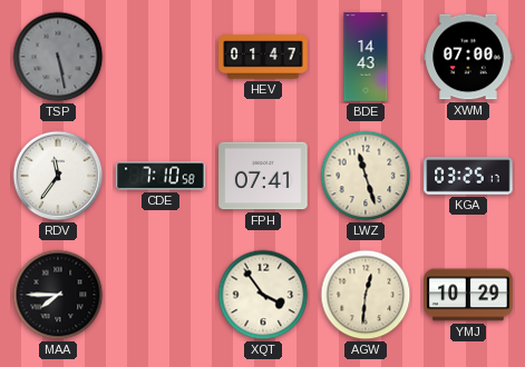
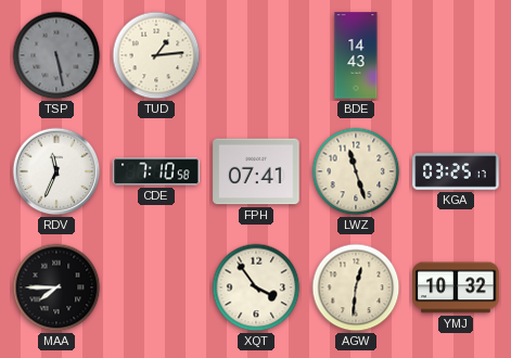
TUD: none -> 1:14
HEV: 01:47 -> none
XWM: 07:00 -> none
RDV: 11:36 -> 11:34
YMJ: 10:29 -> 10:32
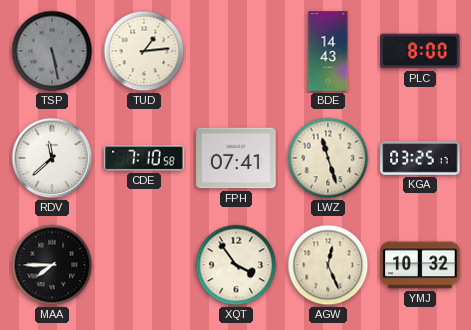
PLC: none -> 8:00
RDV: 11:34 -> 11:38
AGW: 12:31 -> 12:26
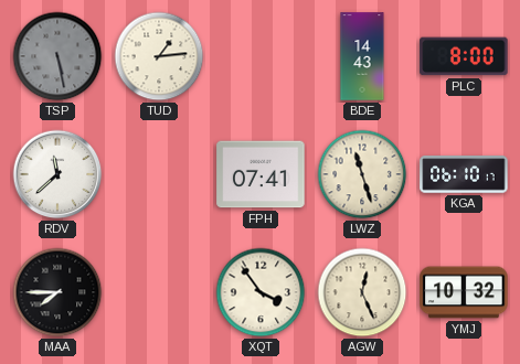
CDE: 7:10 -> none
KGA: 03:25 -> 06:10
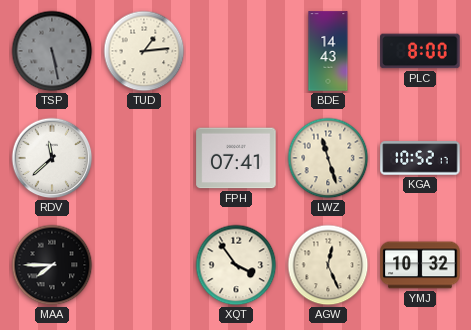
KGA: 06:10 -> 10:52
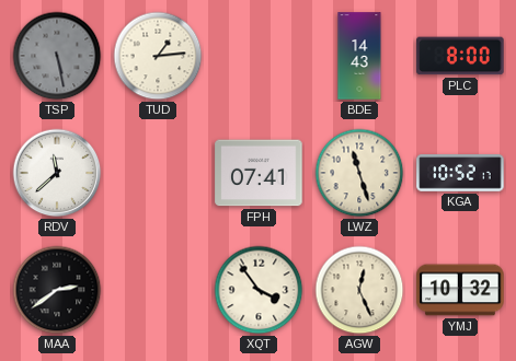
MAA: 7:45 -> 2:39
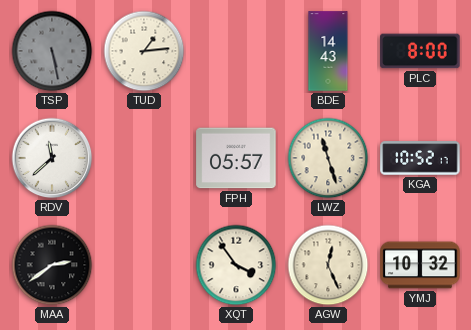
FPH: 07:41 -> 05:57
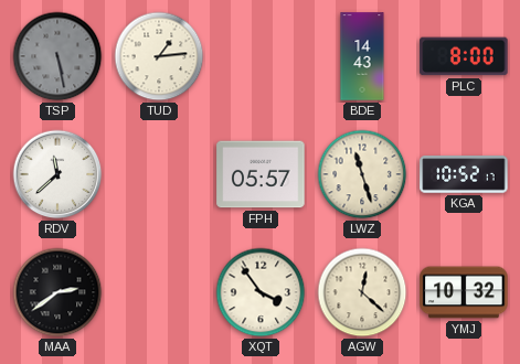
AGW: 12:26 -> 12:22
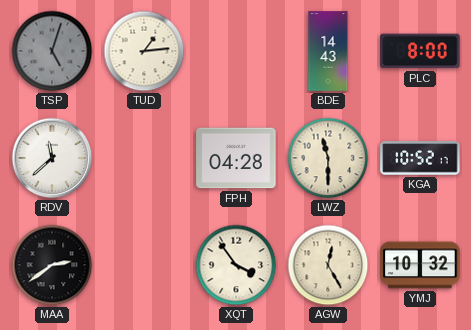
TSP: 5:28 -> 5:03
FPH: 05:57 -> 04:28
LWZ: 11:27 -> 11:30
AGW: 12:22 -> 12:25
